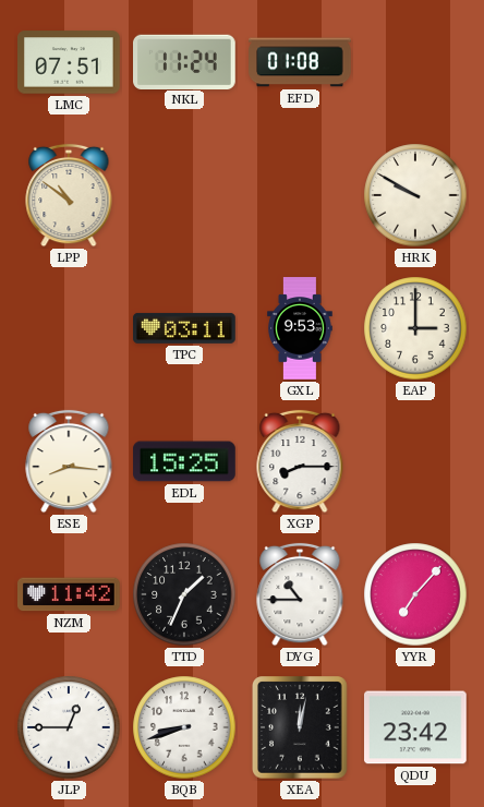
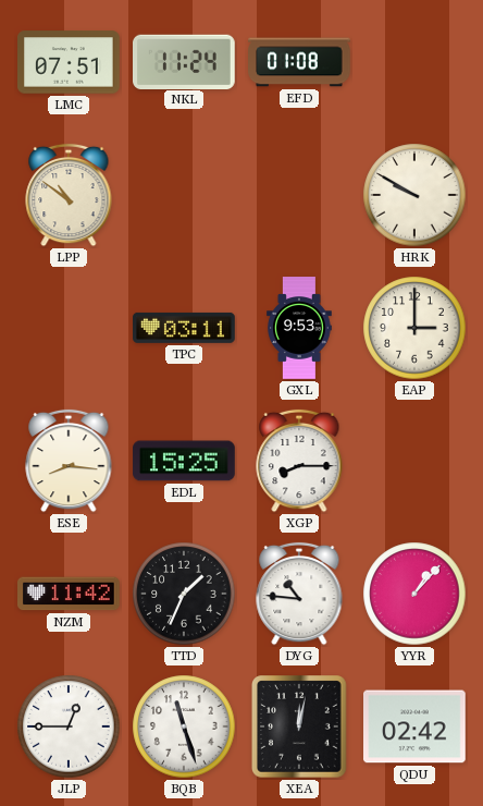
DYG: 10:45 -> 10:46
YYR: 7:07 -> 1:07
BQB: 8:42 -> 11:27
QDU: 23:42 -> 02:42
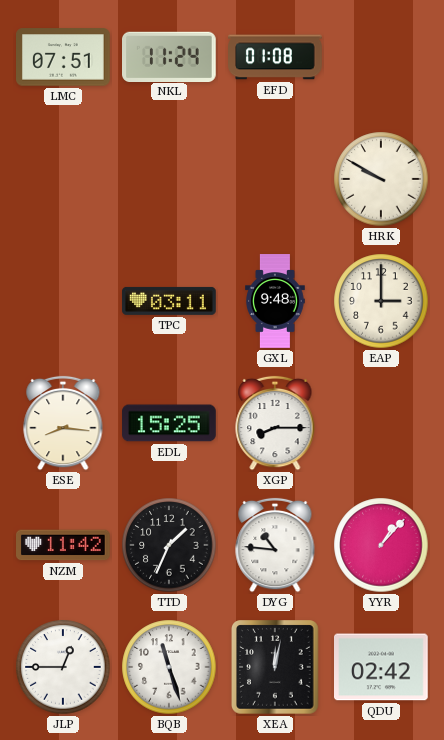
LPP: 10:51 -> none
GXL: 9:53 -> 9:48
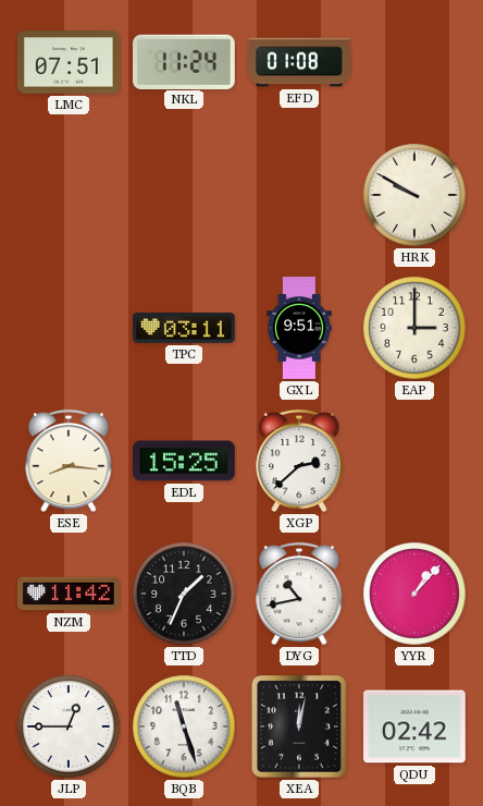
GXL: 9:48 -> 9:51
XGP: 8:15 -> 2:38
DYG: 10:46 -> 10:43
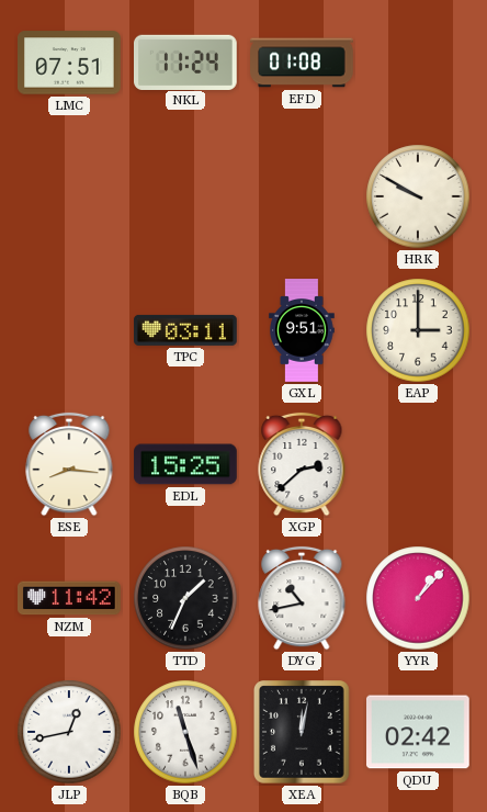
JLP: 12:45 -> 12:43
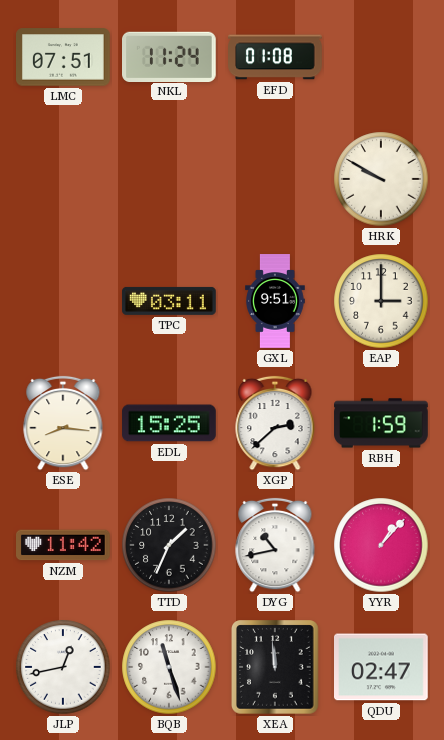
RBH: none -> 1:59
XEA: 12:02 -> 11:59
QDU: 02:42 -> 02:47
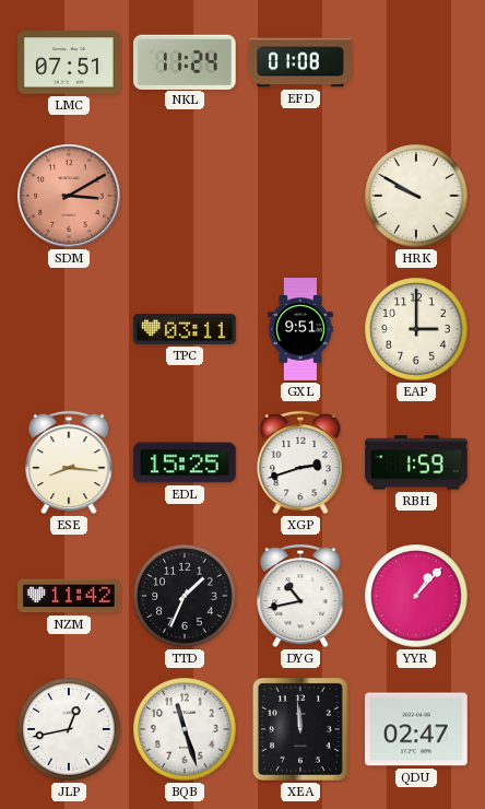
SDM: none -> 3:10
XGP: 2:38 -> 2:42
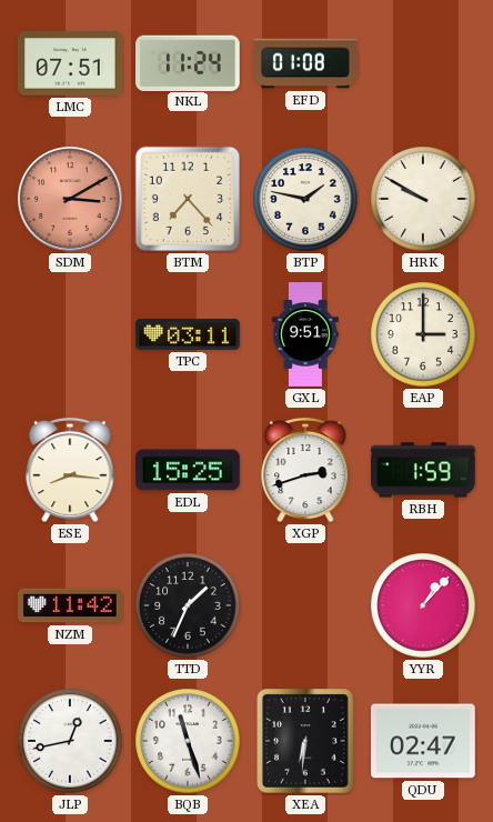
BTM: none -> 7:23
BTP: none -> 1:47
DYG: 10:43 -> none
XEA: 11:59 -> 6:31
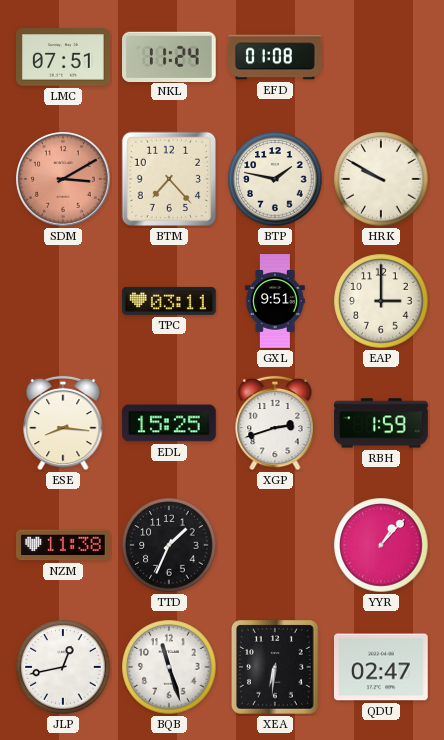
NZM: 11:42 -> 11:38
